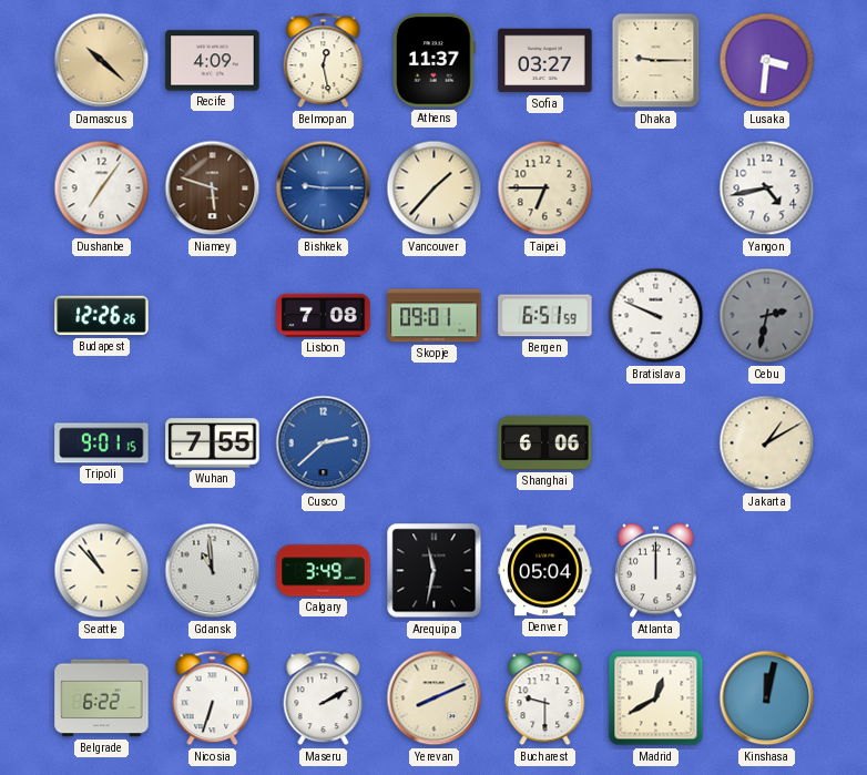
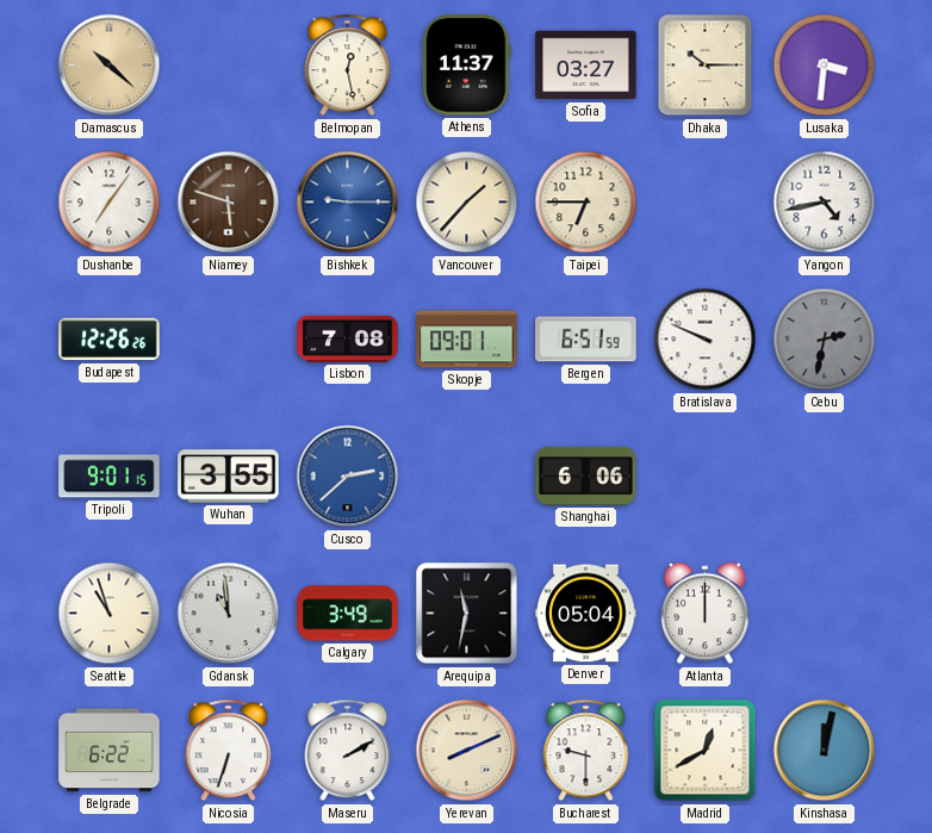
Recife: 4:09 -> none
Dhaka: 9:15 -> 10:15
Wuhan: 7:55 -> 3:55
Jakarta: 1:10 -> none
Seattle: 10:53 -> 10:57
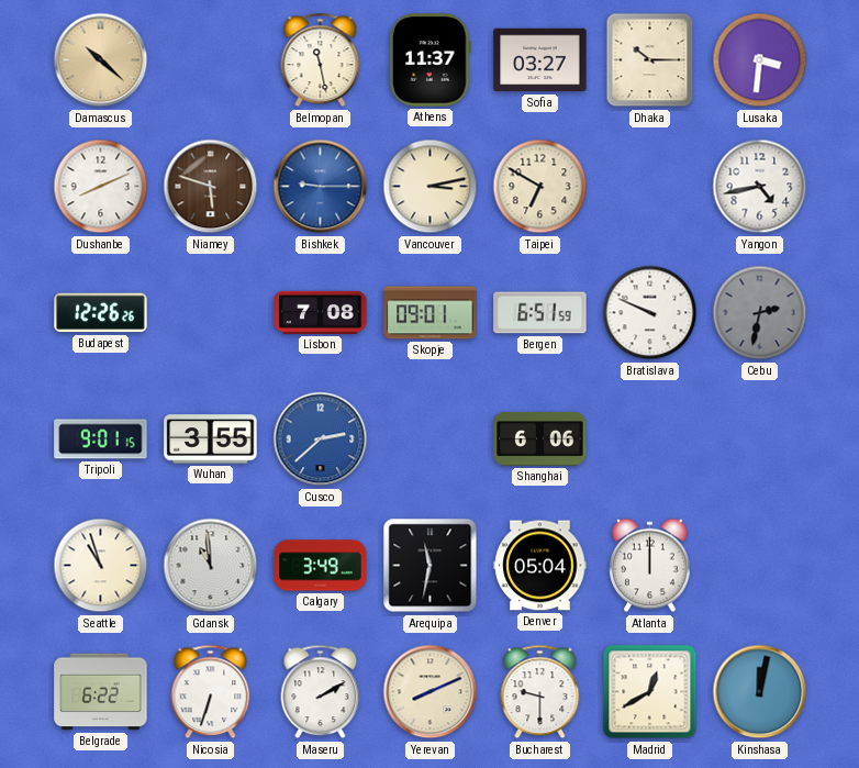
Belmopan: 12:28 -> 11:28
Dushanbe: 7:06 -> 8:11
Vancouver: 1:37 -> 3:13
Taipei: 6:45 -> 6:50
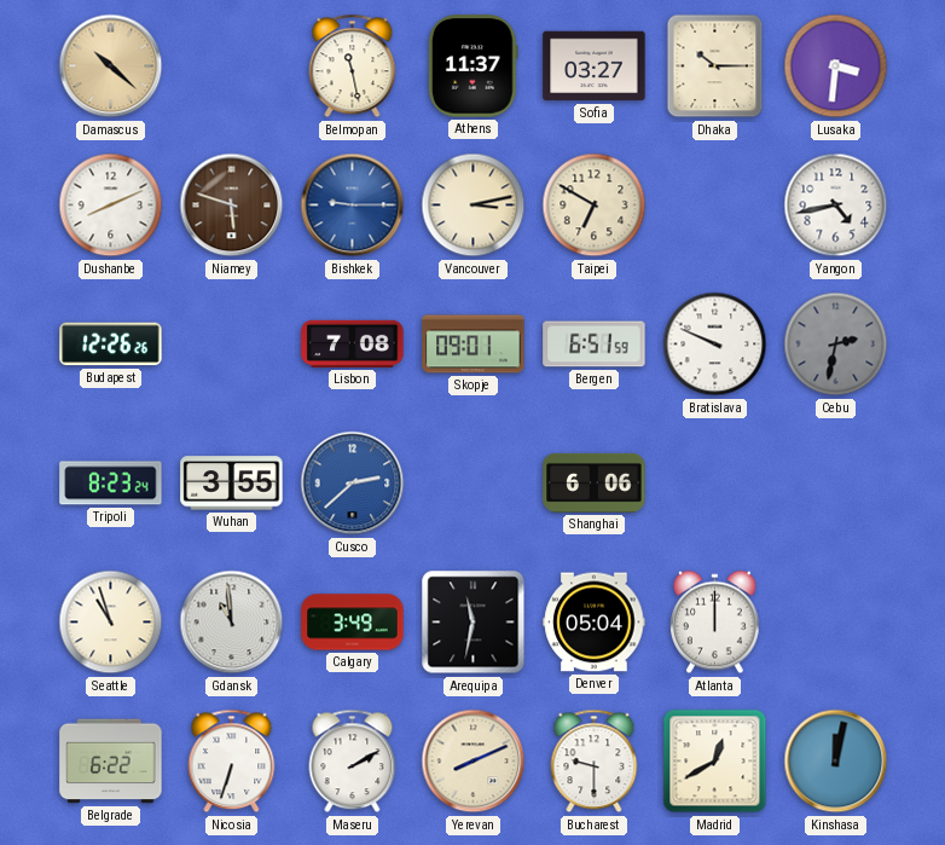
Tripoli: 9:01 -> 8:23
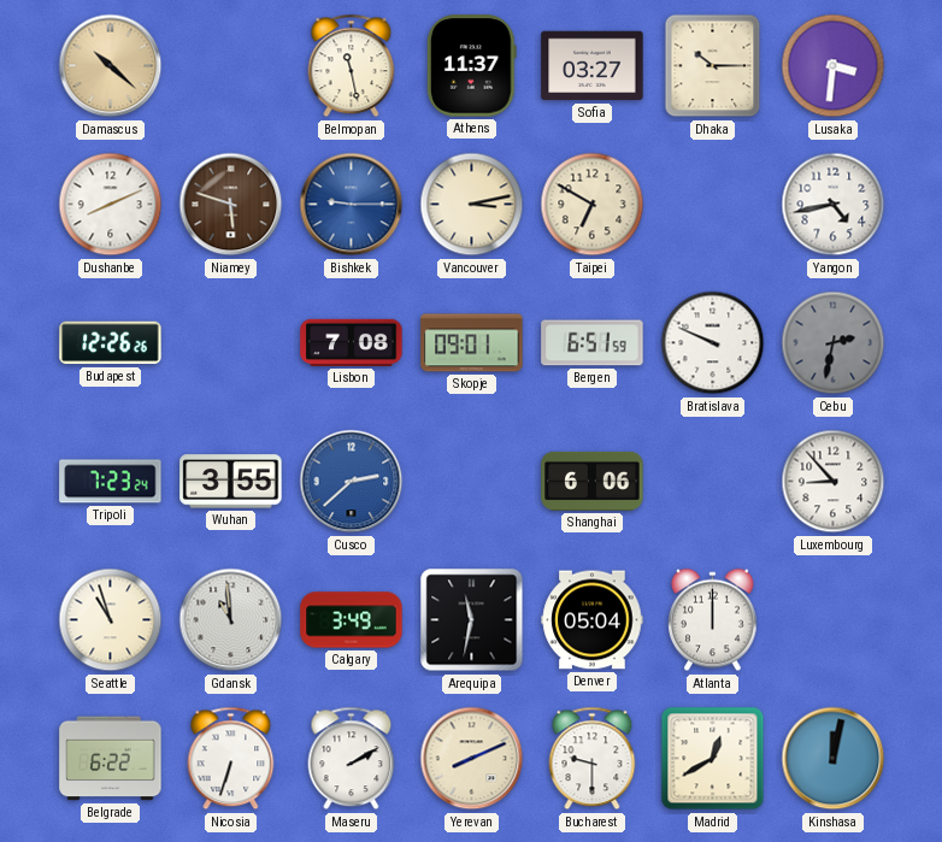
Tripoli: 8:23 -> 7:23
Luxembourg: none -> 8:53
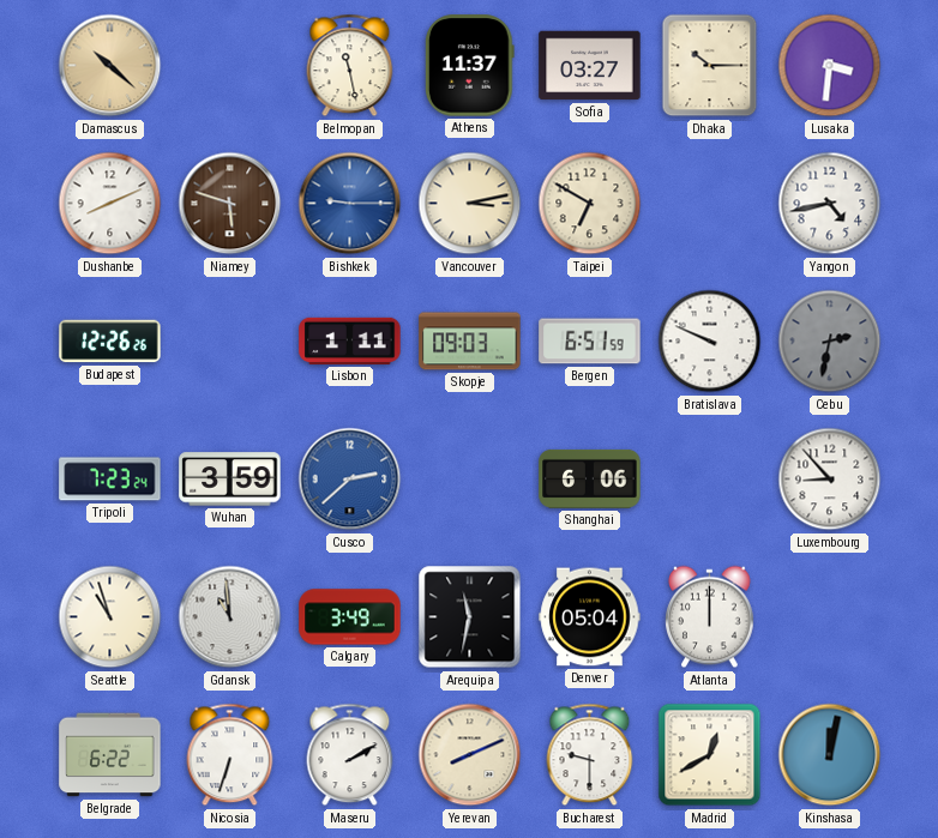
Lisbon: 7:08 -> 1:11
Skopje: 09:01 -> 09:03
Wuhan: 3:55 -> 3:59
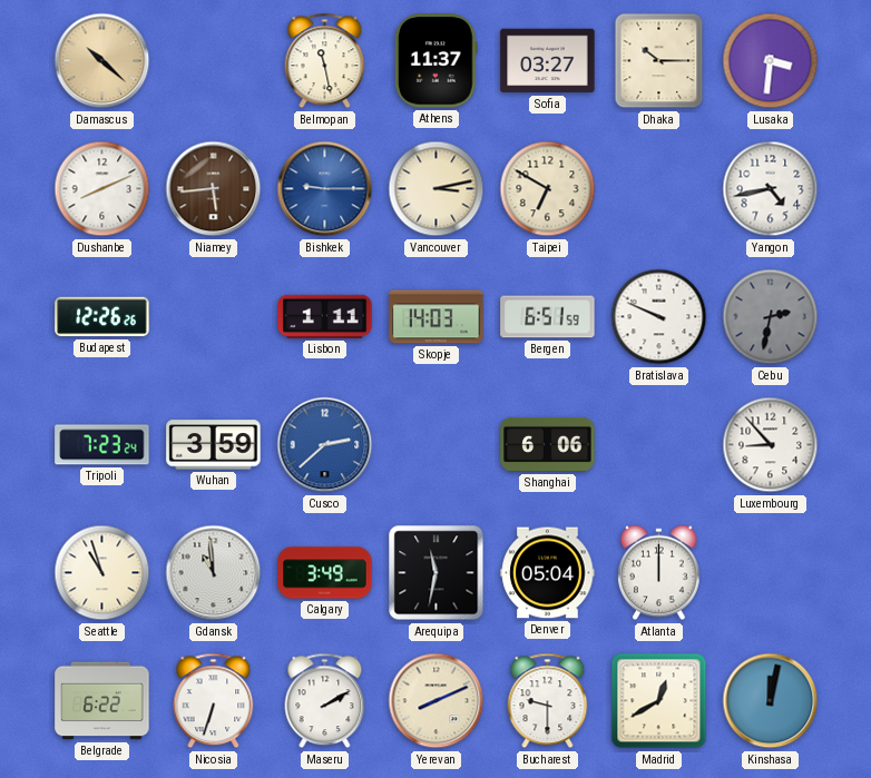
Niamey: 5:48 -> 5:44
Skopje: 09:03 -> 14:03
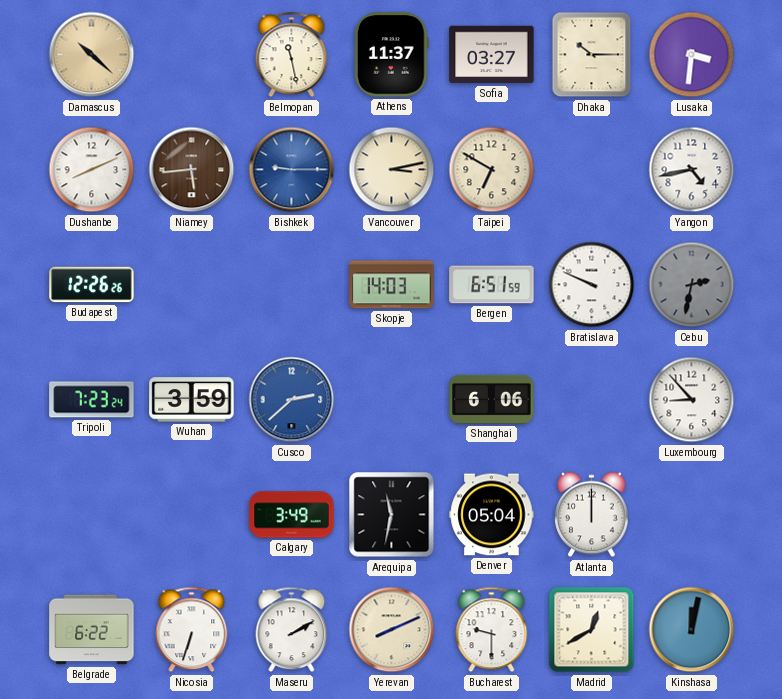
Lisbon: 1:11 -> none
Seattle: 10:57 -> none
Gdansk: 10:59 -> none
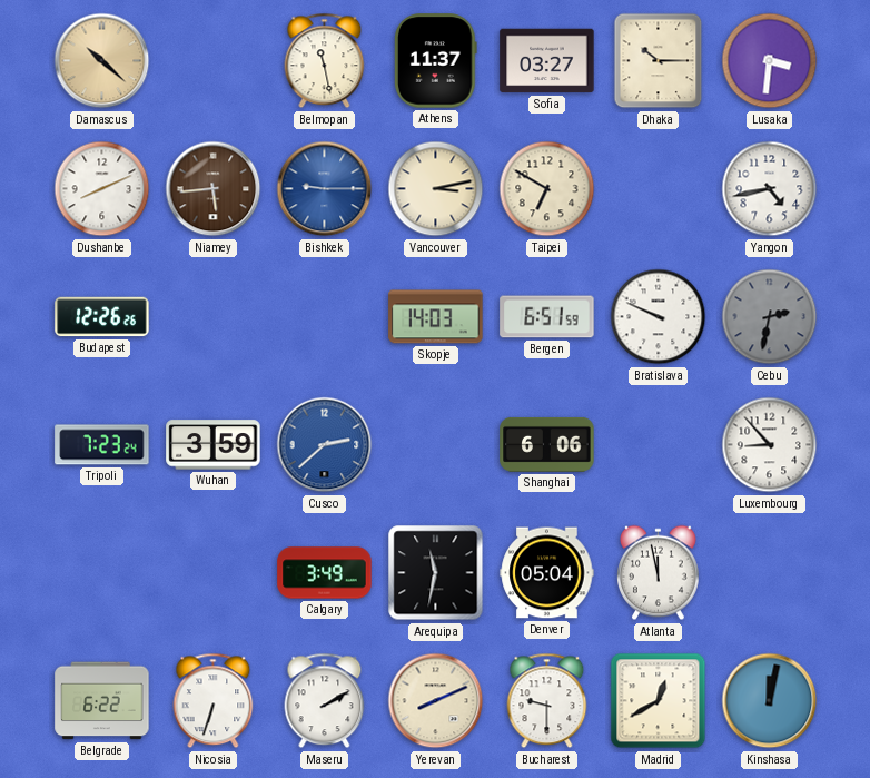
Atlanta: 12:00 -> 11:58
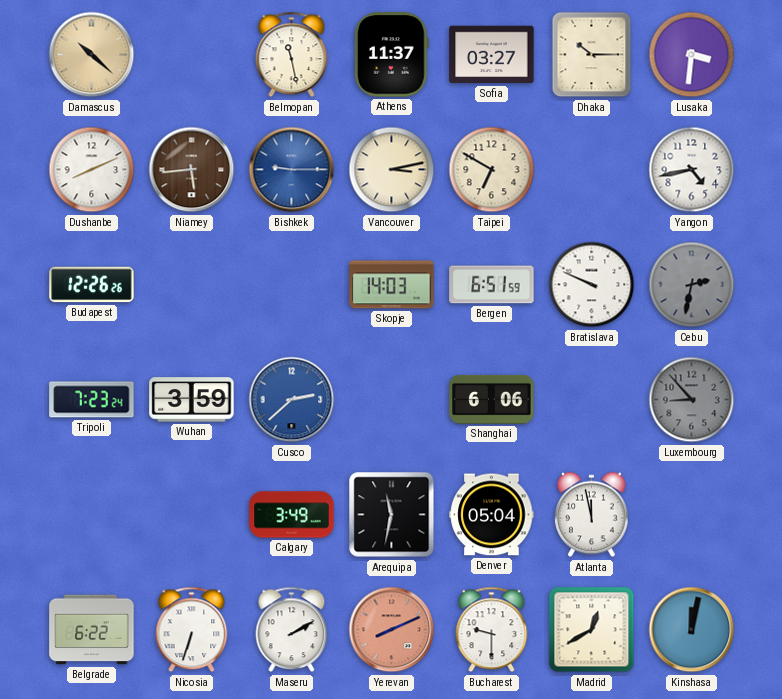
Luxembourg dial: white -> grey
Yerevan dial: cream -> salmon
